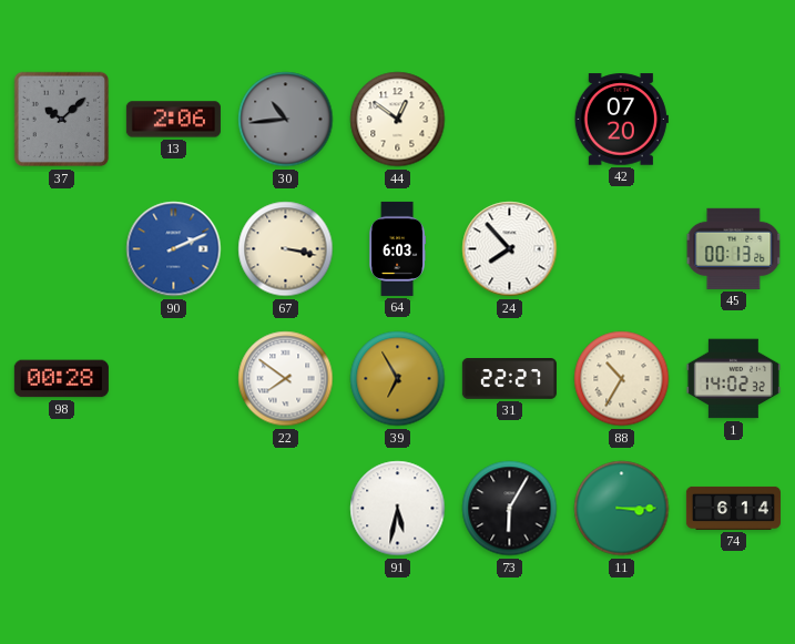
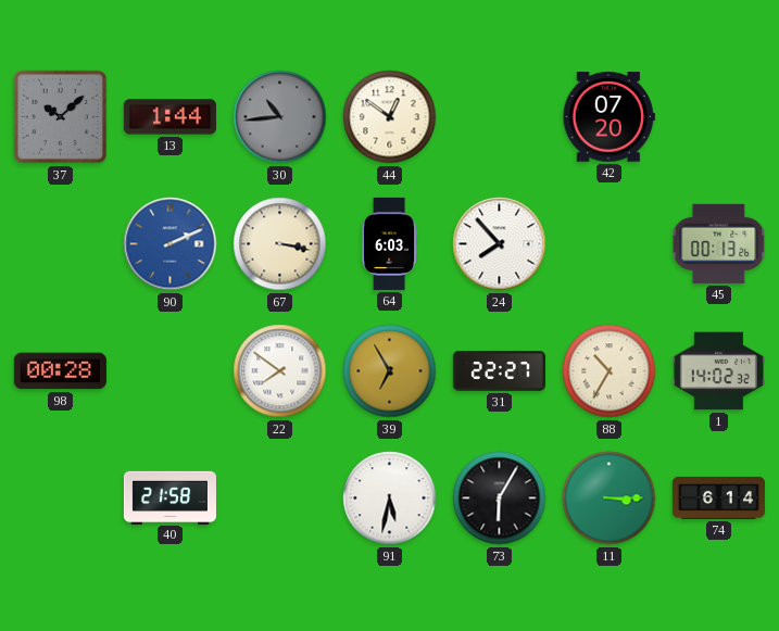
13: 2:06 -> 1:44
40: none -> 21:58
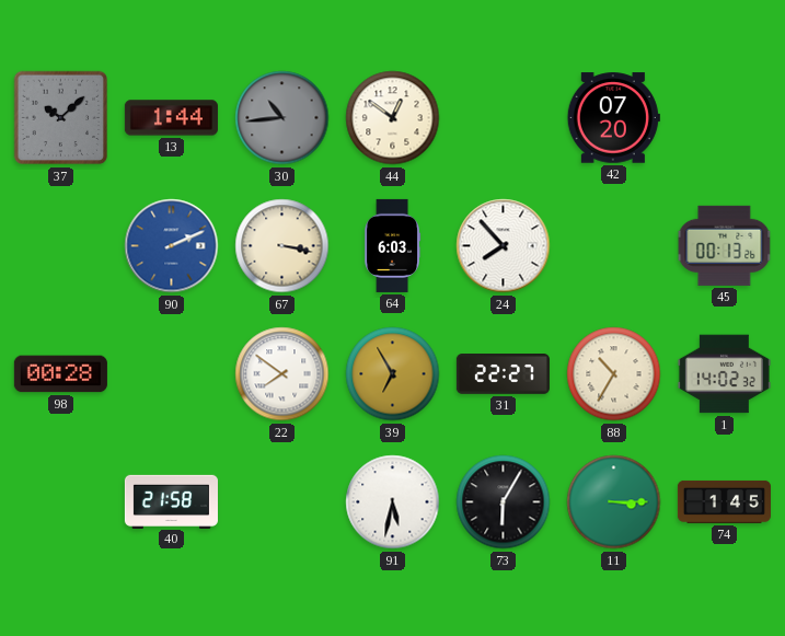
74: 6:14 -> 1:45
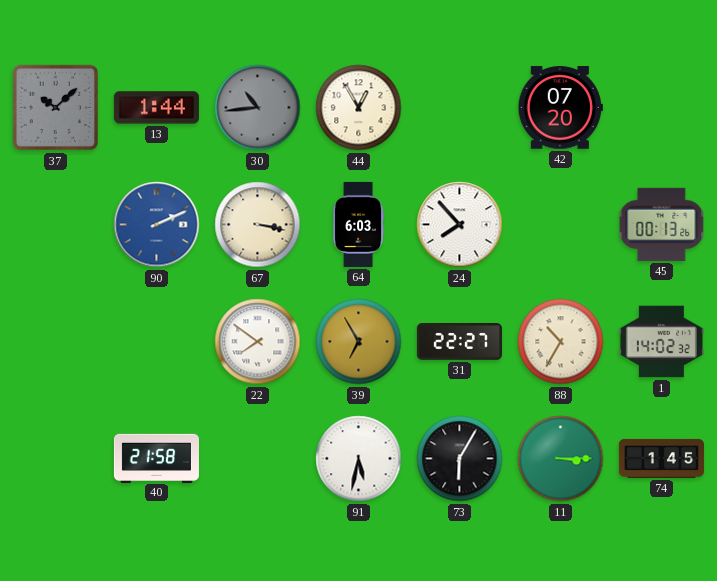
44: 12:51 -> 12:55
98: 00:28 -> none
